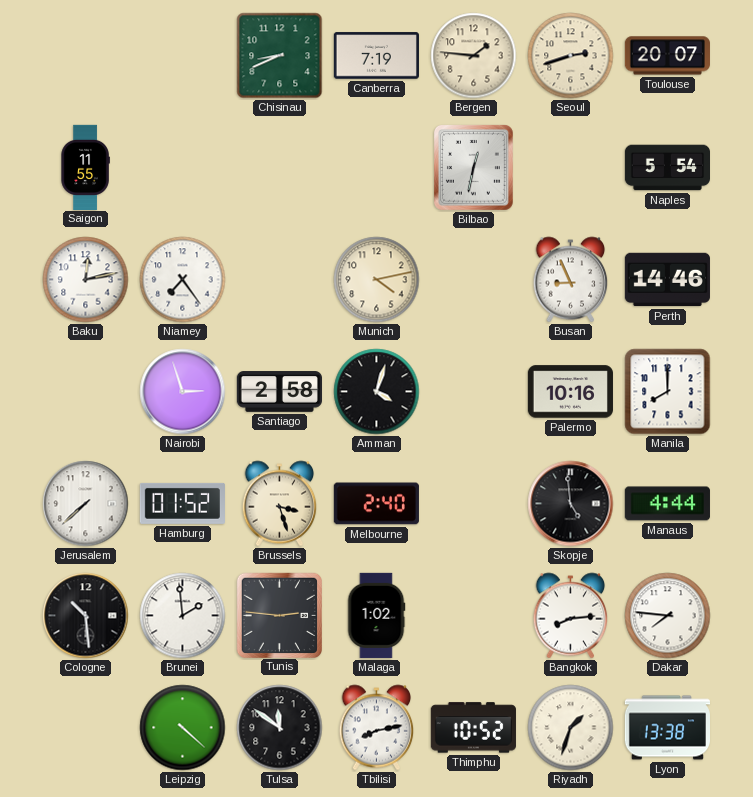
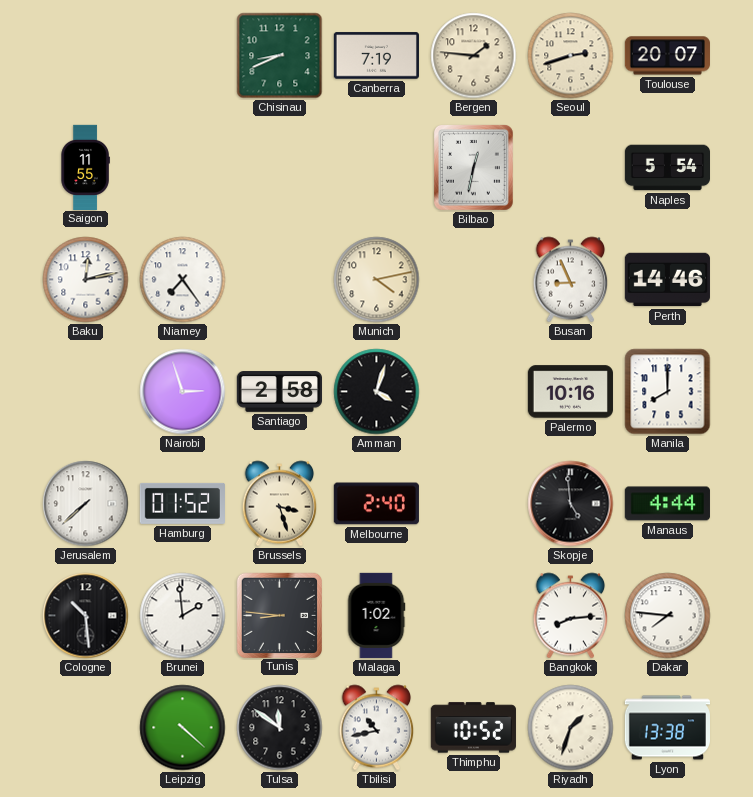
Tunis: 2:46 -> 8:46
Tbilisi: 8:13 -> 10:43
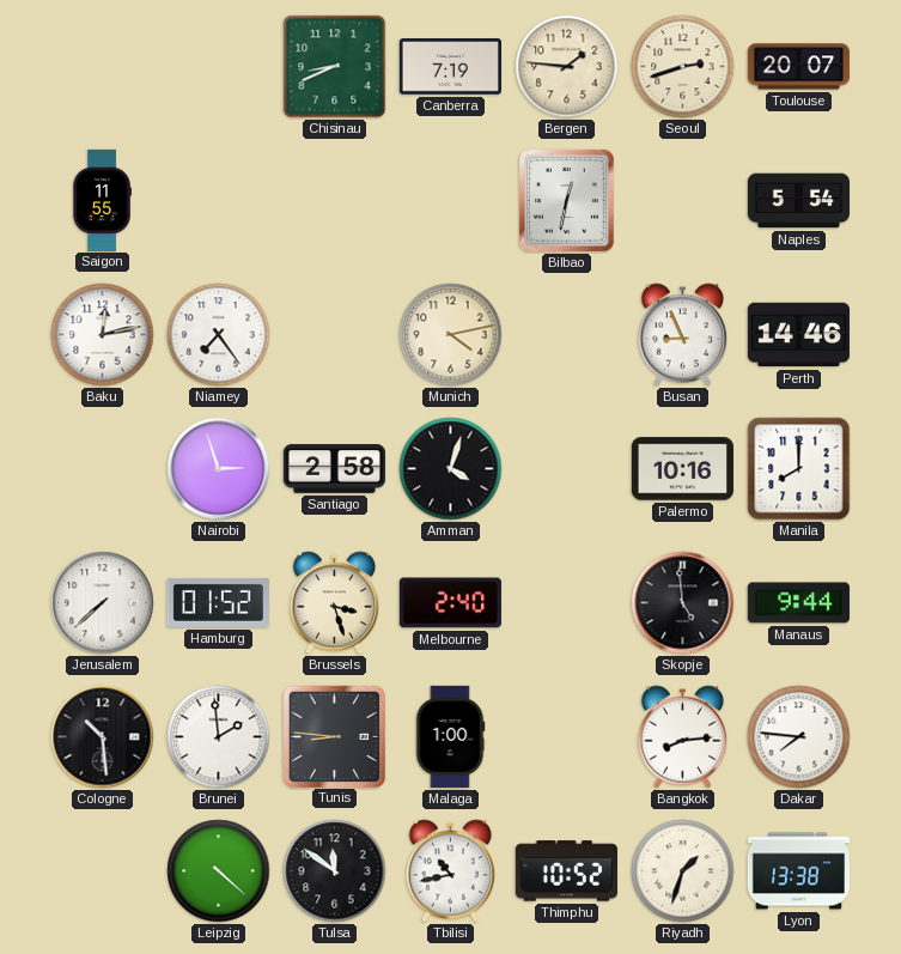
Manaus: 4:44 -> 9:44
Malaga: 1:02 -> 1:00
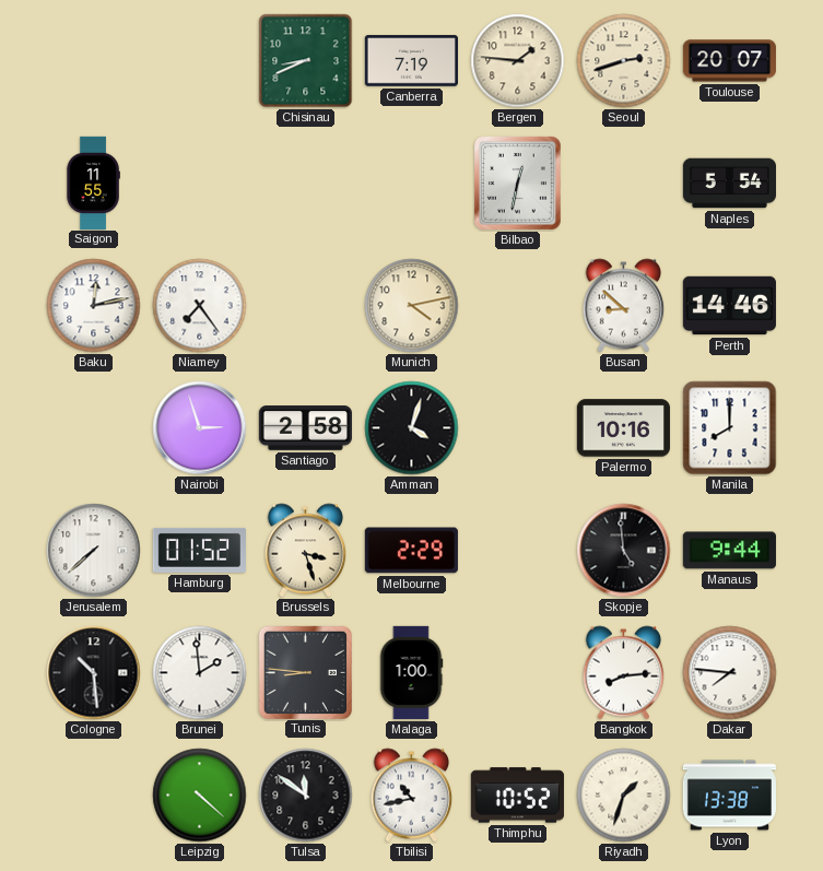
Busan: 8:56 -> 8:52
Melbourne: 2:40 -> 2:29
